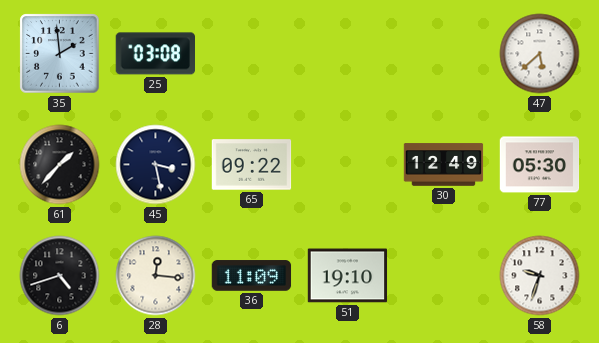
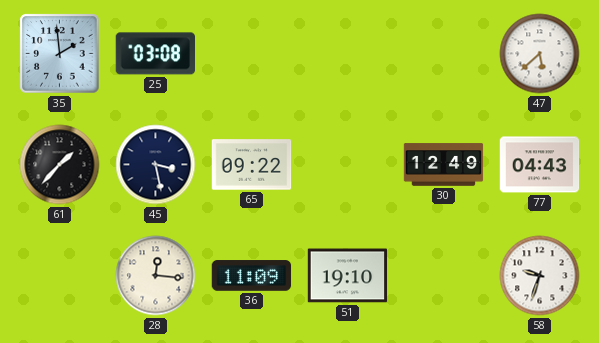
77: 05:30 -> 04:43
6: 4:42 -> none
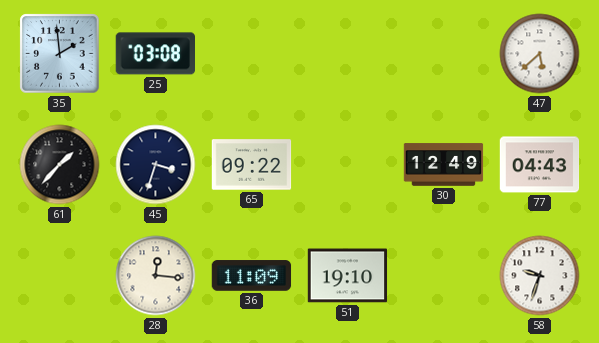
45: 3:28 -> 3:33
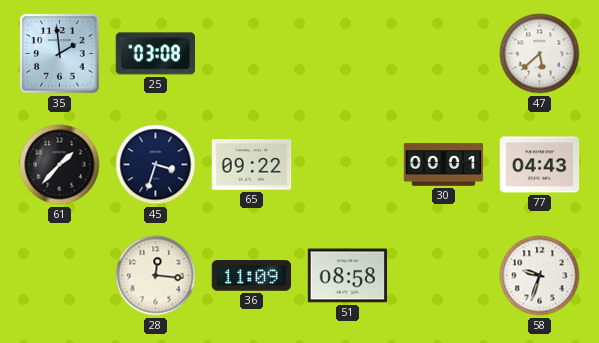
30: 12:49 -> 00:01
51: 19:10 -> 08:58
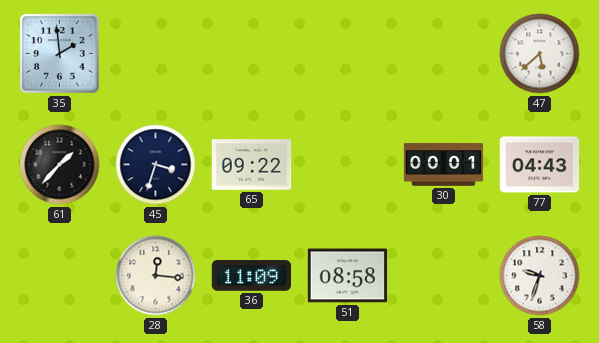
25: 03:08 -> none
